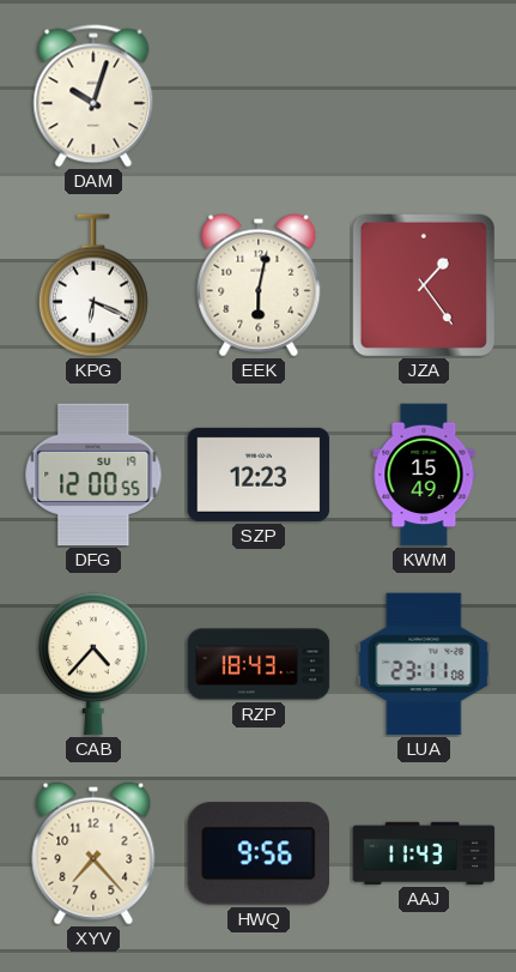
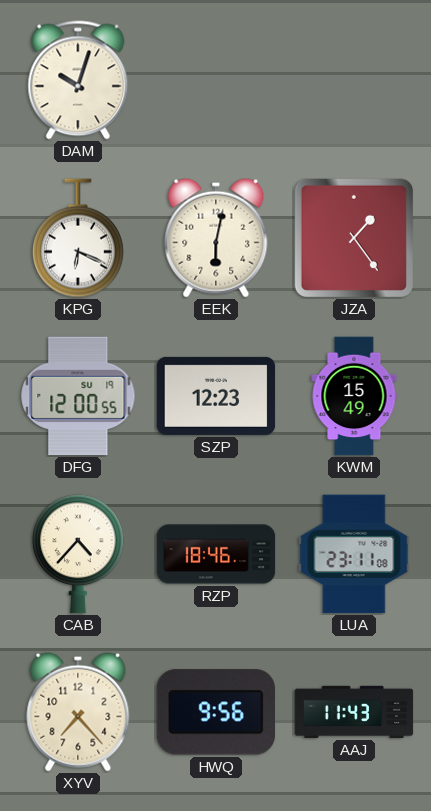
RZP: 18:43 -> 18:46
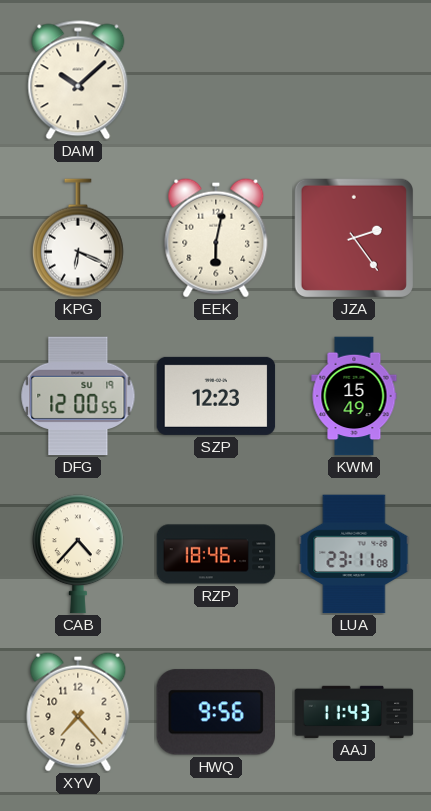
DAM: 10:03 -> 10:08
JZA: 1:24 -> 2:24
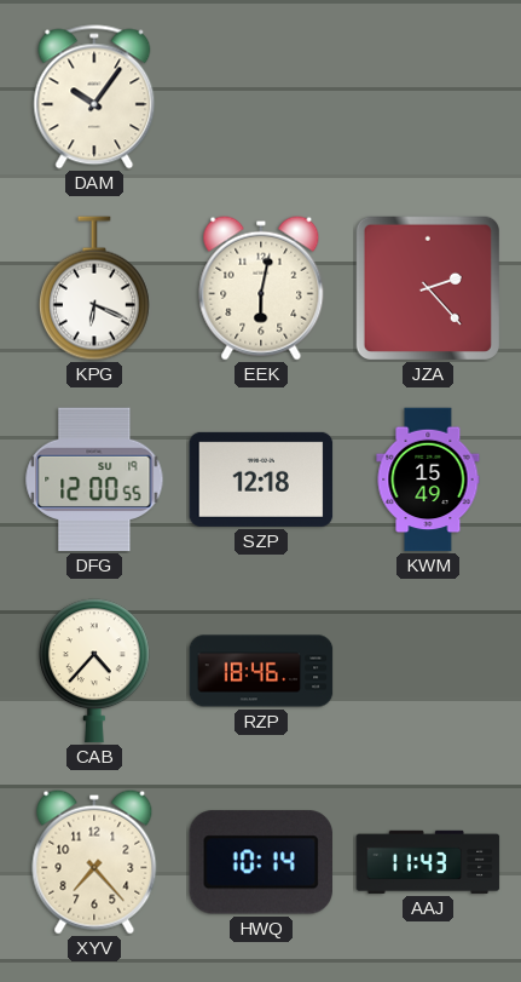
DAM: 10:08 -> 10:06
JZA: 2:24 -> 2:23
SZP: 12:23 -> 12:18
LUA: 23:11 -> none
HWQ: 9:56 -> 10:14
